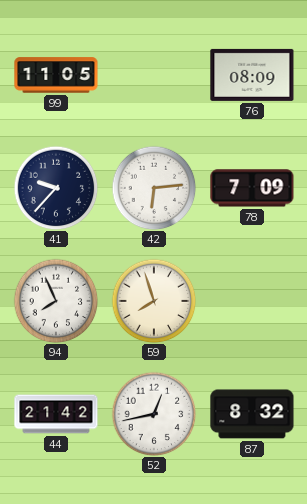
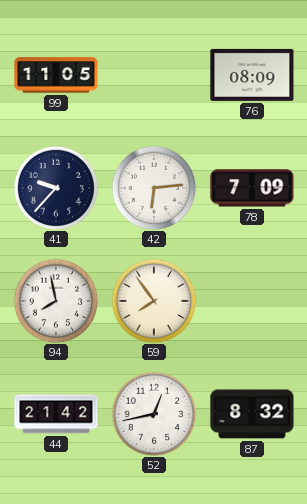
94: 7:56 -> 7:58
59: 7:57 -> 7:54
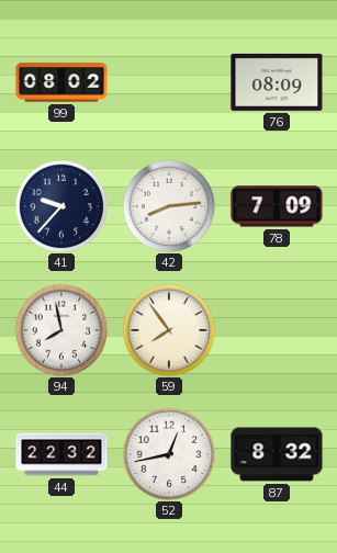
99: 11:05 -> 08:02
42: 6:14 -> 8:14
44: 21:42 -> 22:32
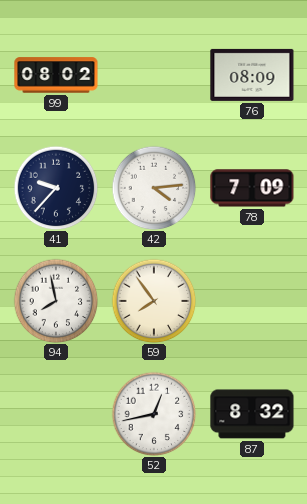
42: 8:14 -> 4:14
44: 22:32 -> none
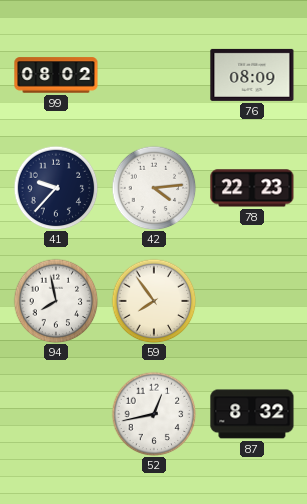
78: 7:09 -> 22:23
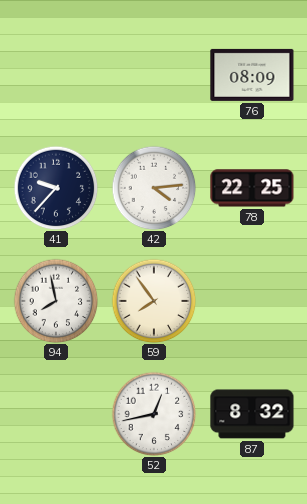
99: 08:02 -> none
78: 22:23 -> 22:25
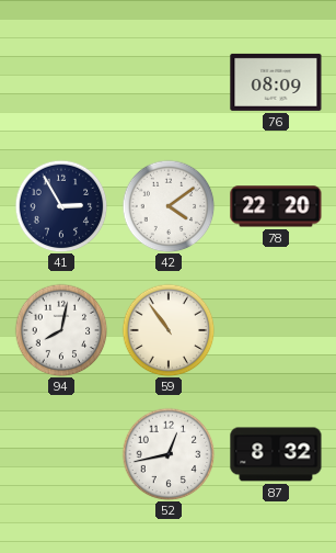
41: 9:37 -> 2:55
42: 4:14 -> 4:09
78: 22:25 -> 22:20
94: 7:58 -> 8:02
59: 7:54 -> 10:54
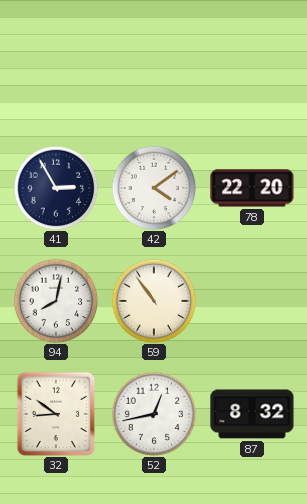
76: 08:09 -> none
32: none -> 8:51
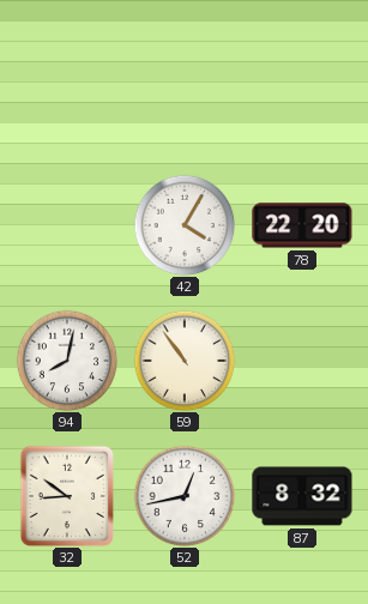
41: 2:55 -> none
42: 4:09 -> 4:05
